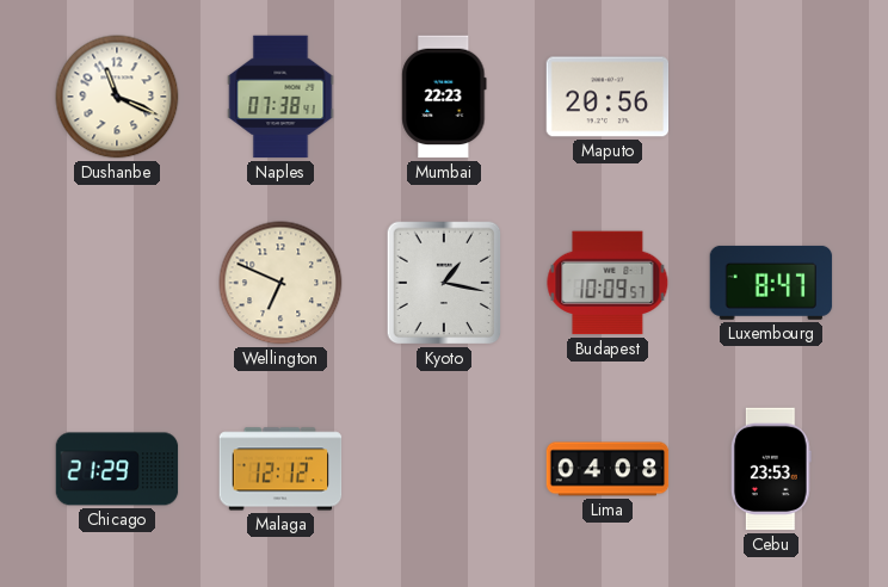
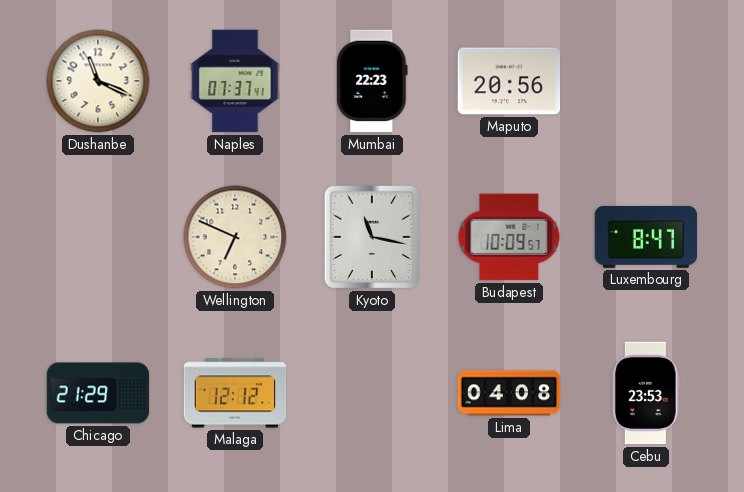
Naples: 07:38 -> 07:37
Kyoto: 1:17 -> 11:17
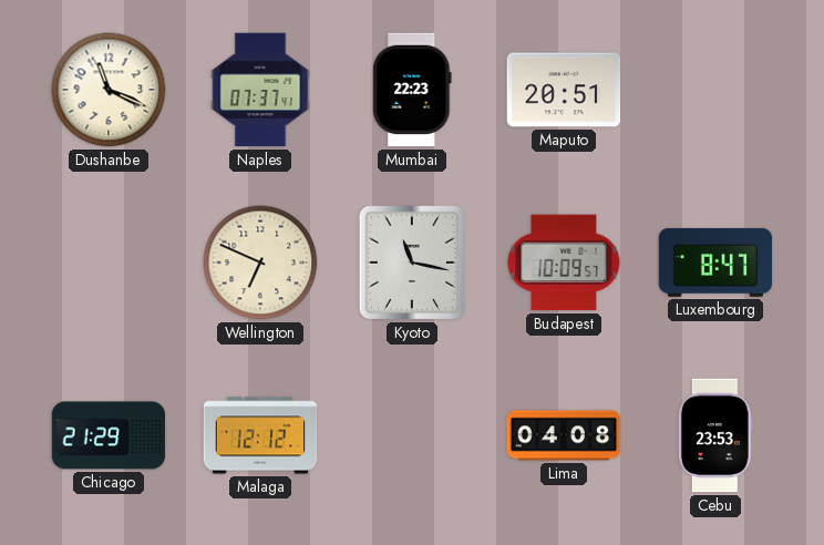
Maputo: 20:56 -> 20:51
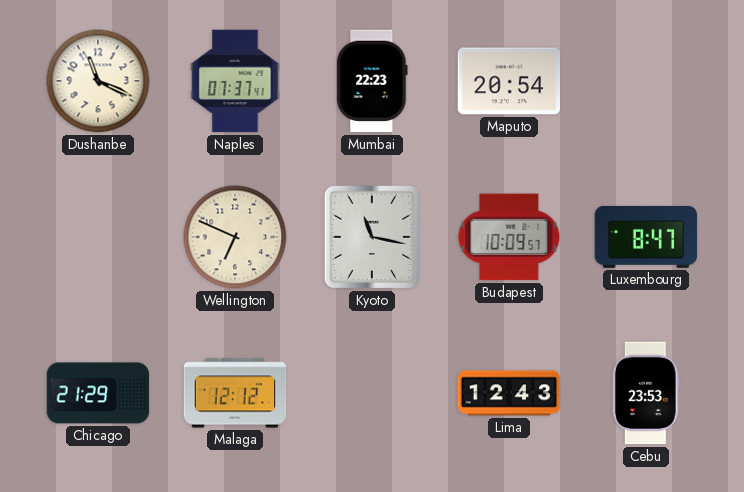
Maputo: 20:51 -> 20:54
Lima: 04:08 -> 12:43
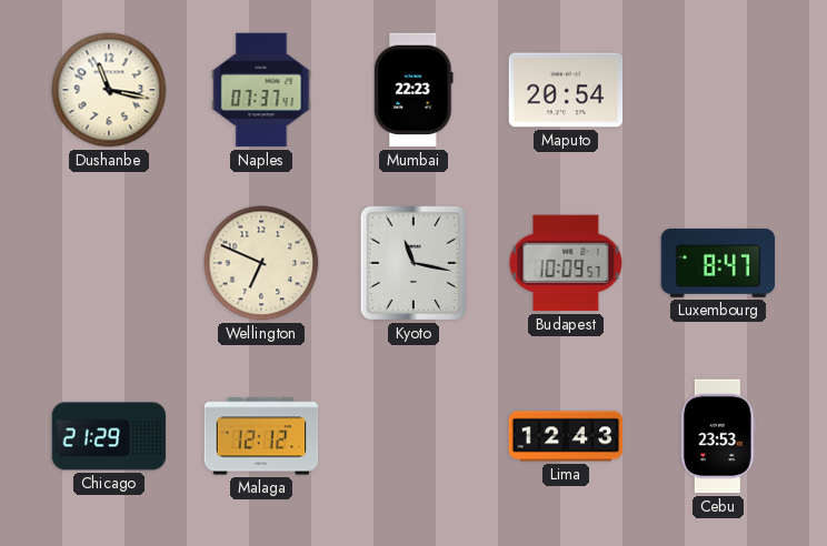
Dushanbe: 11:19 -> 11:17
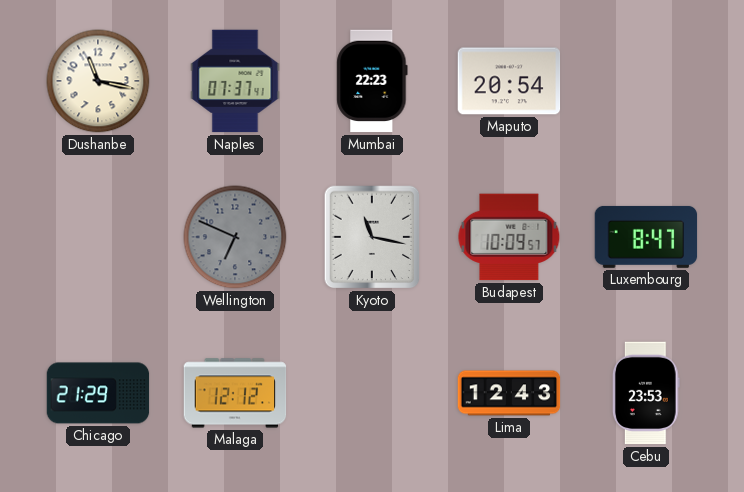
Wellington dial: cream -> grey
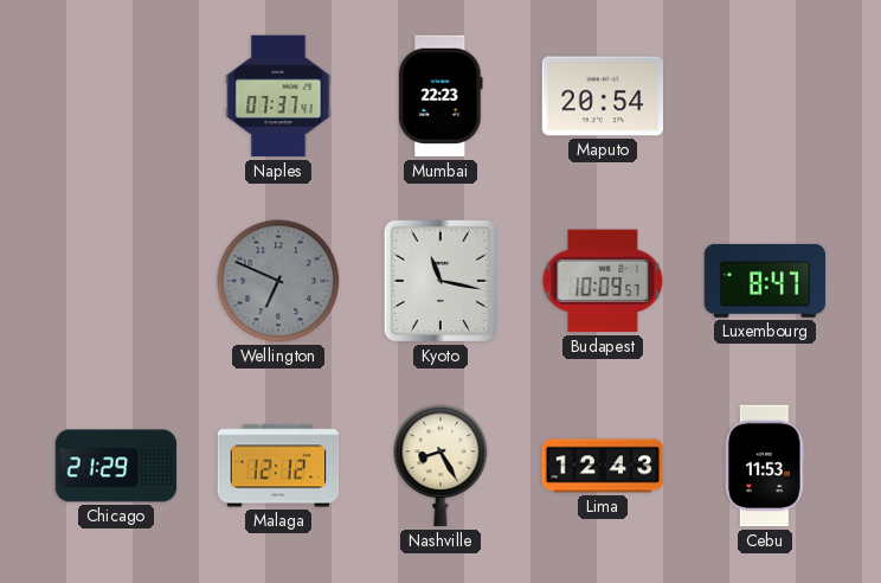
Dushanbe: 11:17 -> none
Nashville: none -> 8:25
Cebu: 23:53 -> 11:53
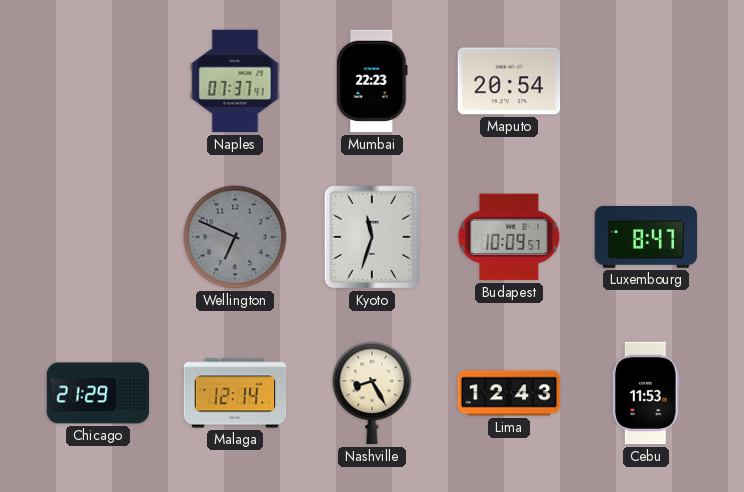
Kyoto: 11:17 -> 11:33
Malaga: 12:12 -> 12:14
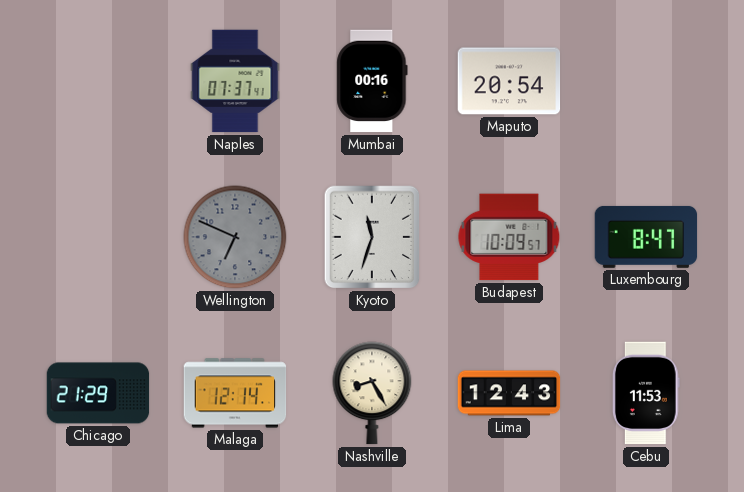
Mumbai: 22:23 -> 00:16
